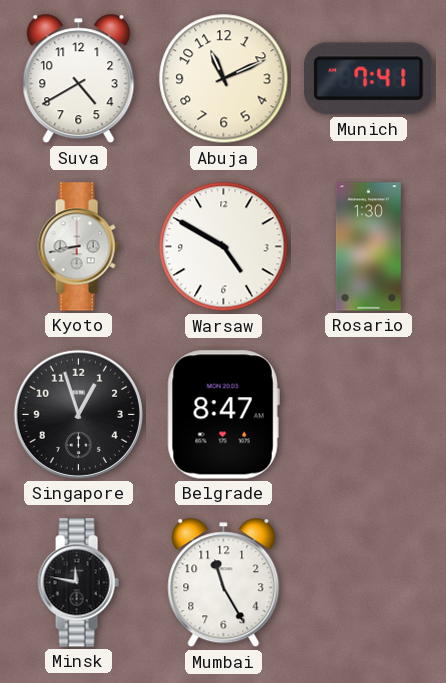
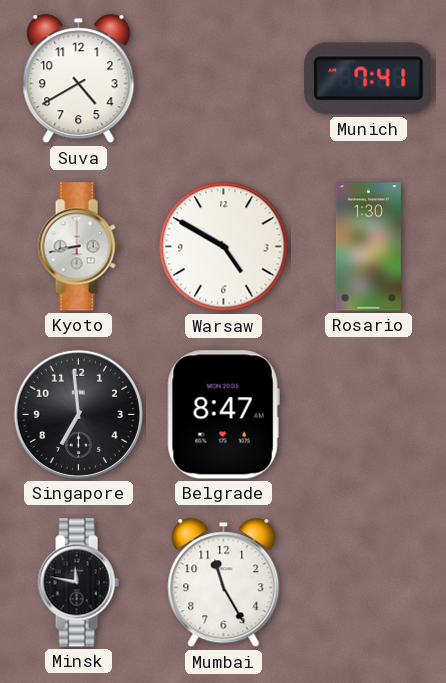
Abuja: 11:11 -> none
Singapore: 12:57 -> 6:59
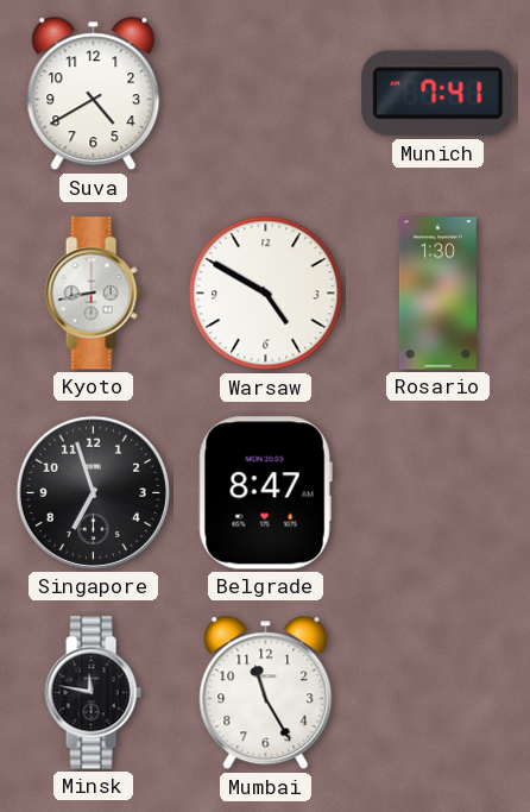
Singapore: 6:59 -> 6:57
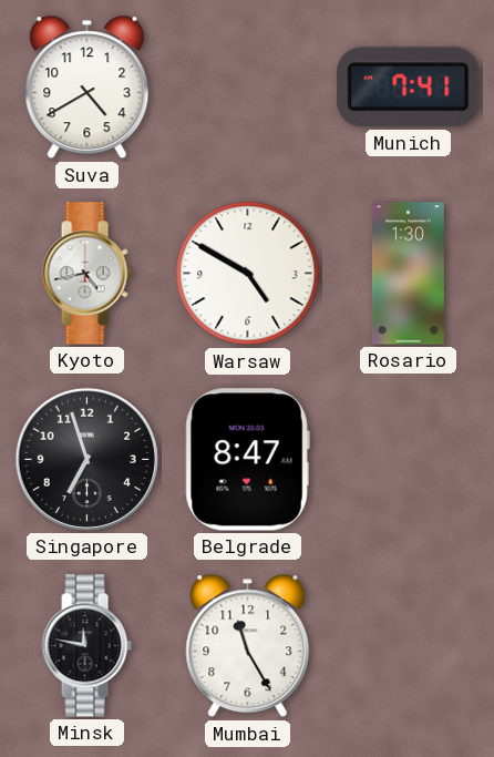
Kyoto: 8:43 -> 4:43
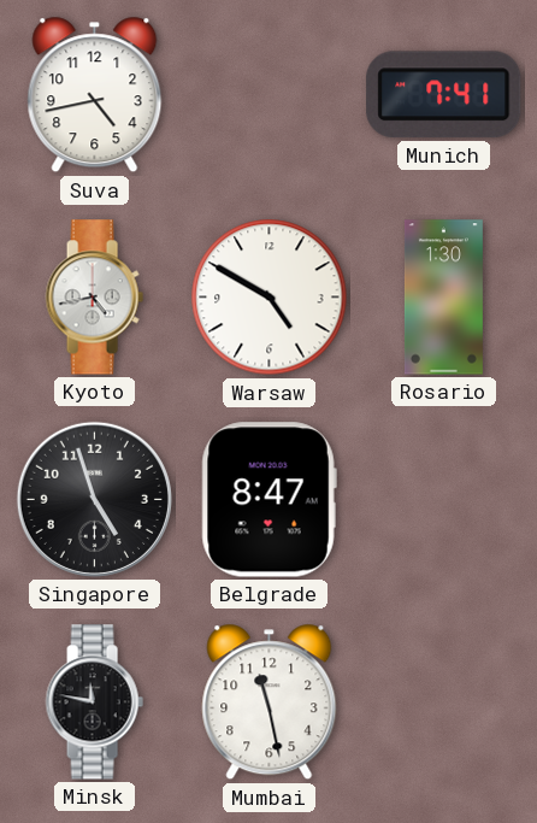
Suva: 4:40 -> 4:43
Singapore: 6:57 -> 4:57
Mumbai: 11:25 -> 11:28
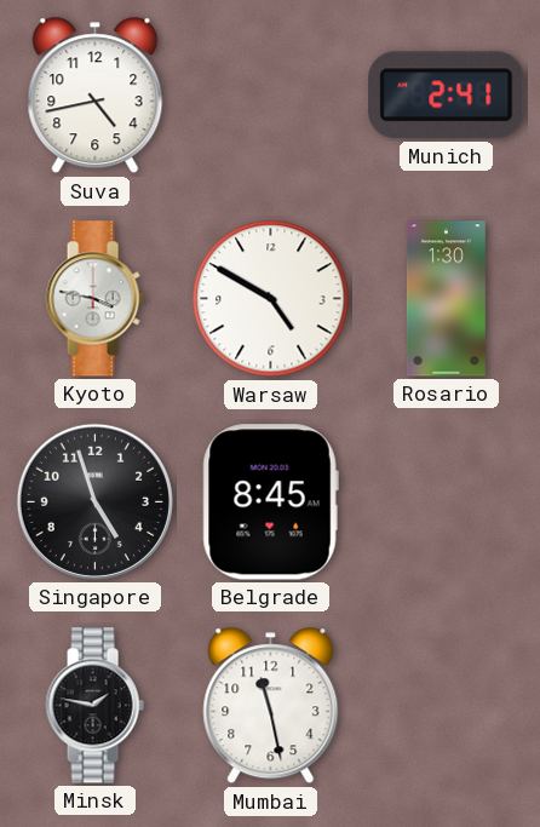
Munich: 7:41 -> 2:41
Kyoto: 4:43 -> 3:47
Belgrade: 8:47 -> 8:45
Minsk: 11:47 -> 1:47
